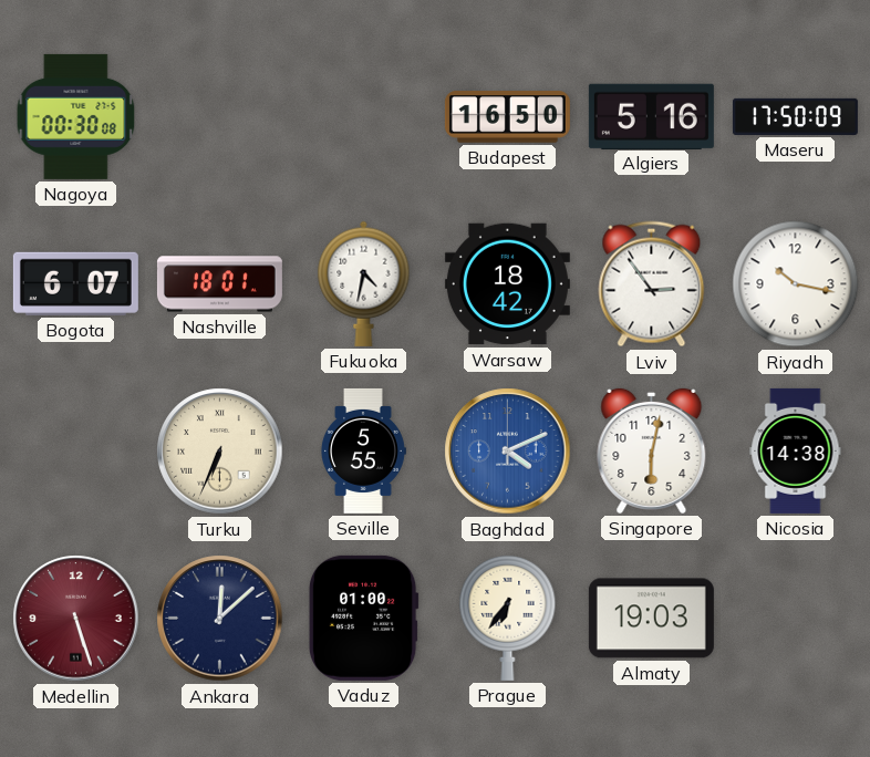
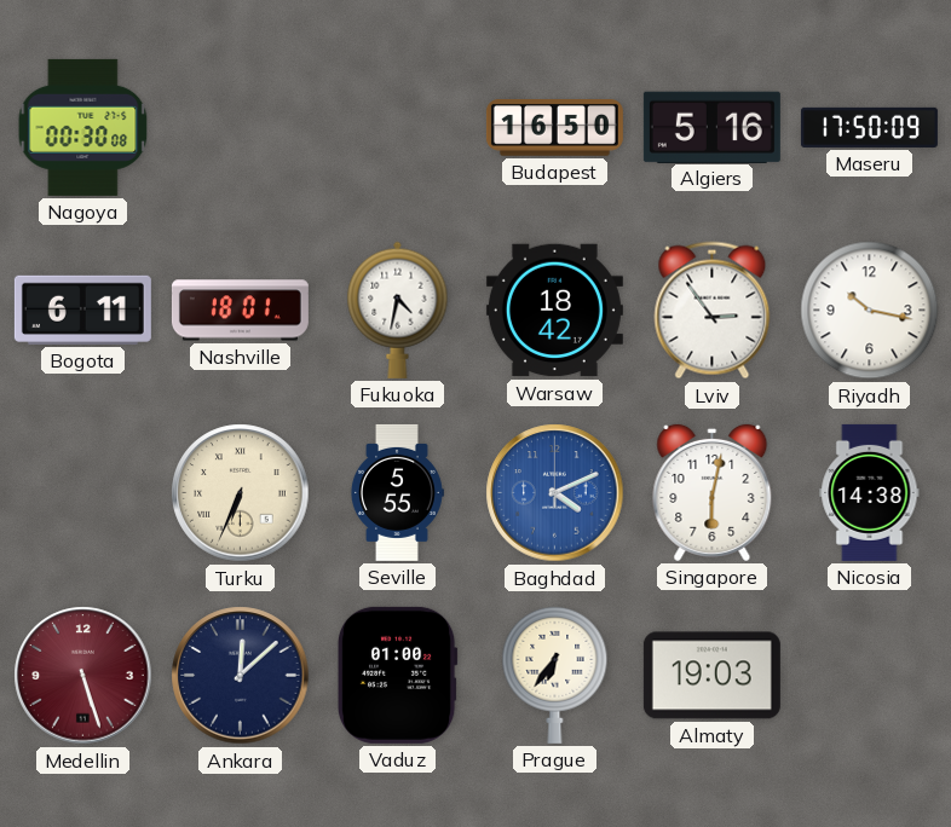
Bogota: 6:07 -> 6:11
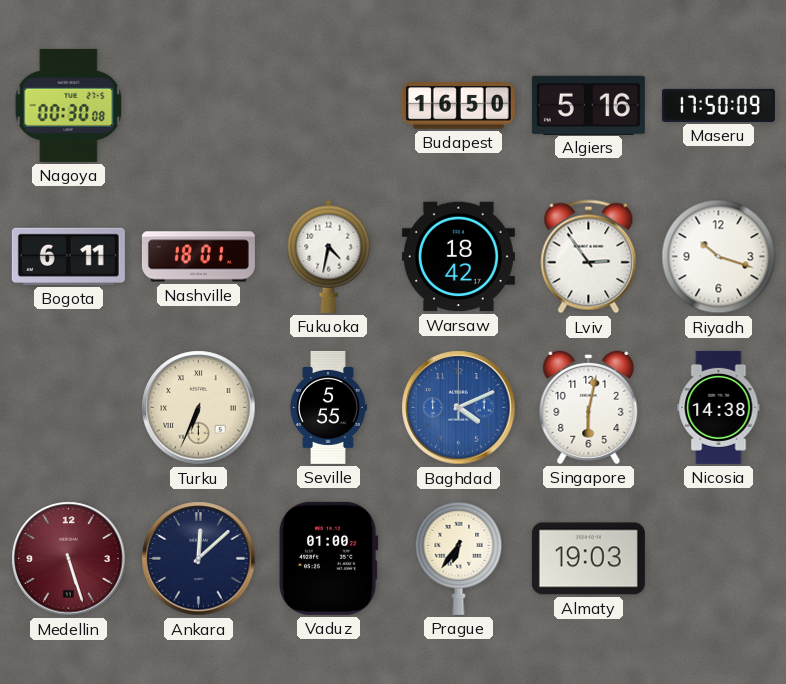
Riyadh: 10:17 -> 10:18
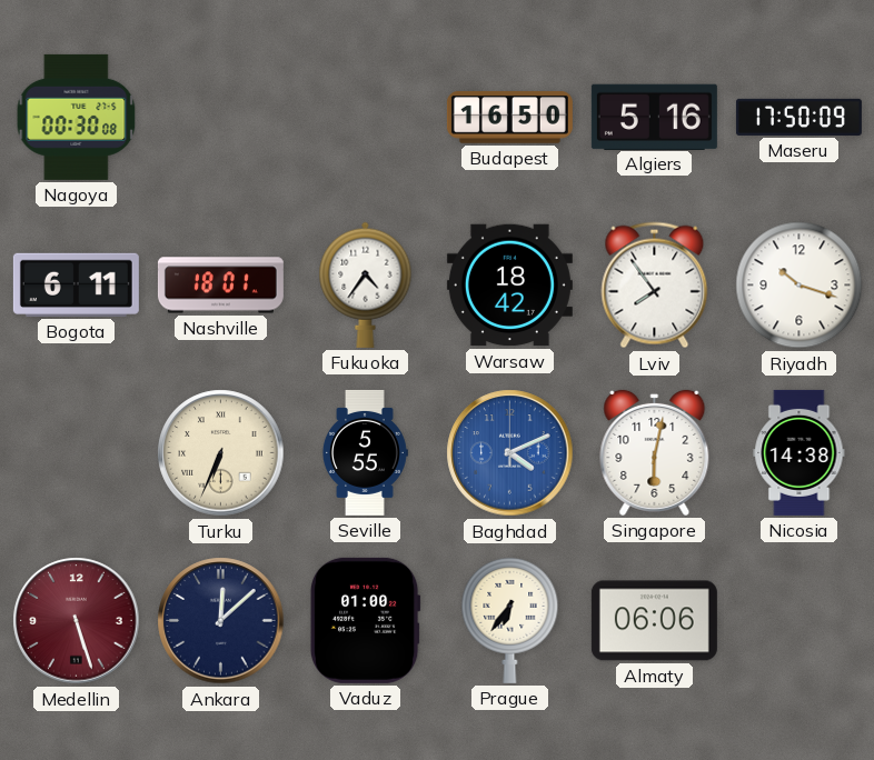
Fukuoka: 4:32 -> 4:36
Lviv: 2:54 -> 7:54
Almaty: 19:03 -> 06:06
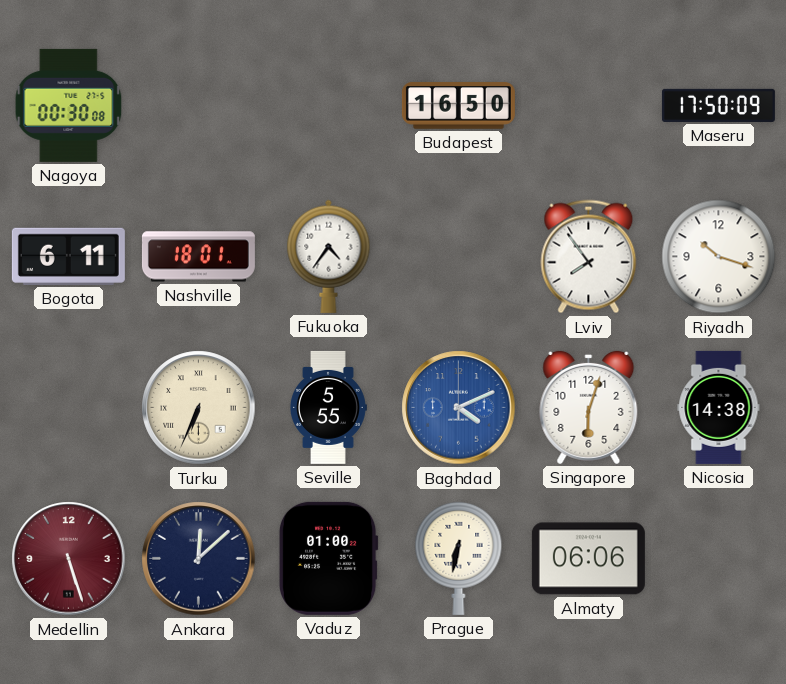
Algiers: 5:16 -> none
Warsaw: 18:42 -> none
Singapore: 6:02 -> 6:03
Prague: 6:36 -> 6:32
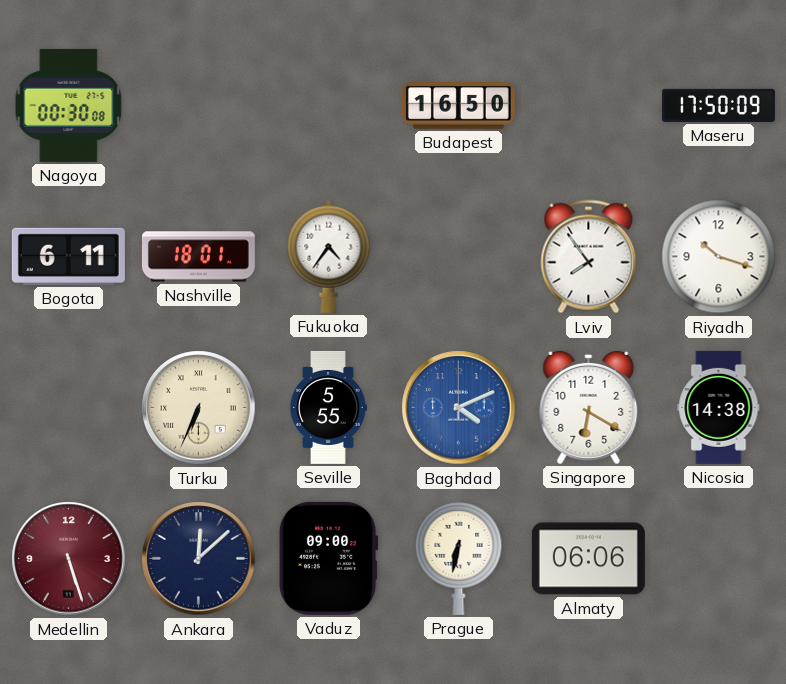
Singapore: 6:03 -> 6:20
Vaduz: 01:00 -> 09:00
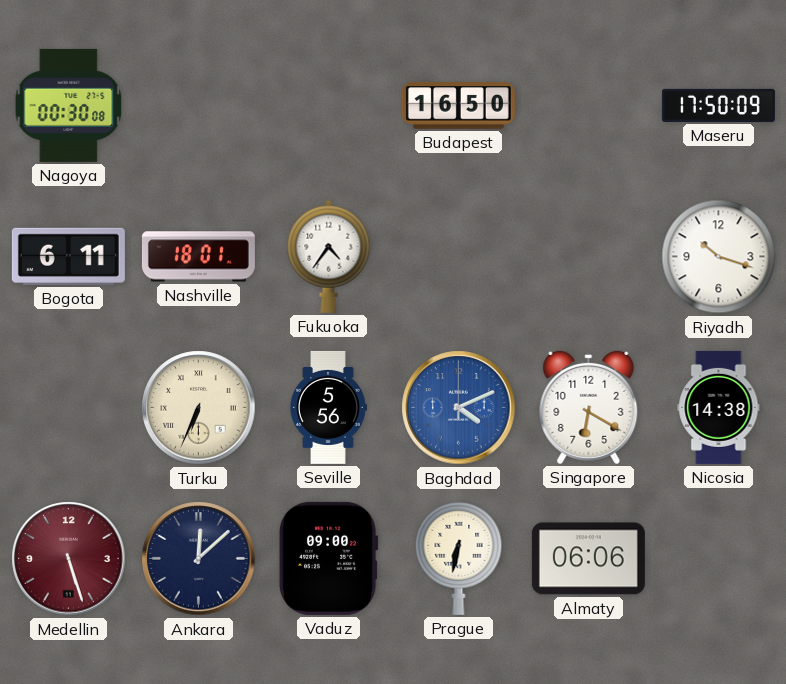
Lviv: 7:54 -> none
Seville: 5:55 -> 5:56
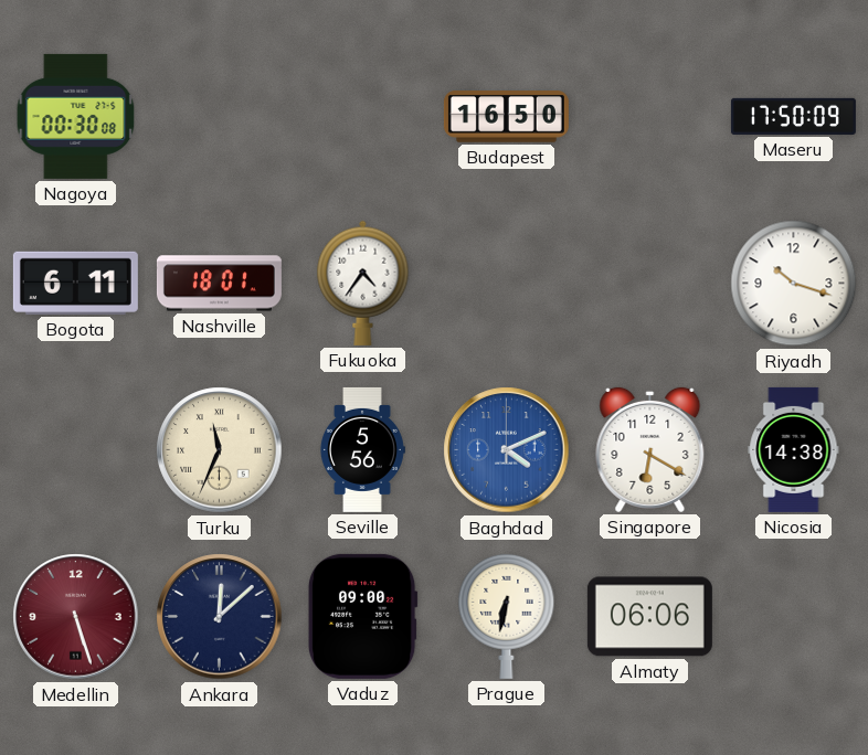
Turku: 6:34 -> 11:34
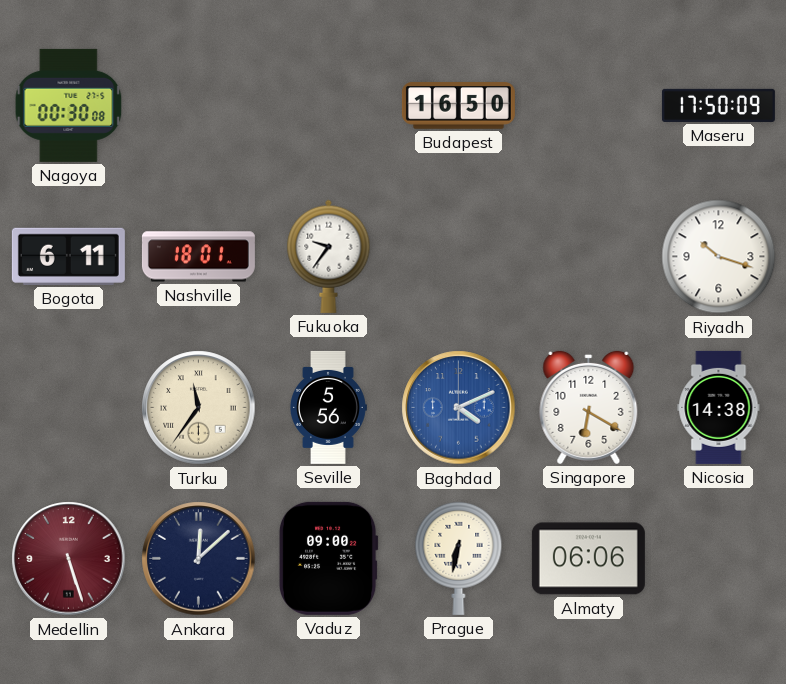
Fukuoka: 4:36 -> 9:36
Turku: 11:34 -> 11:36
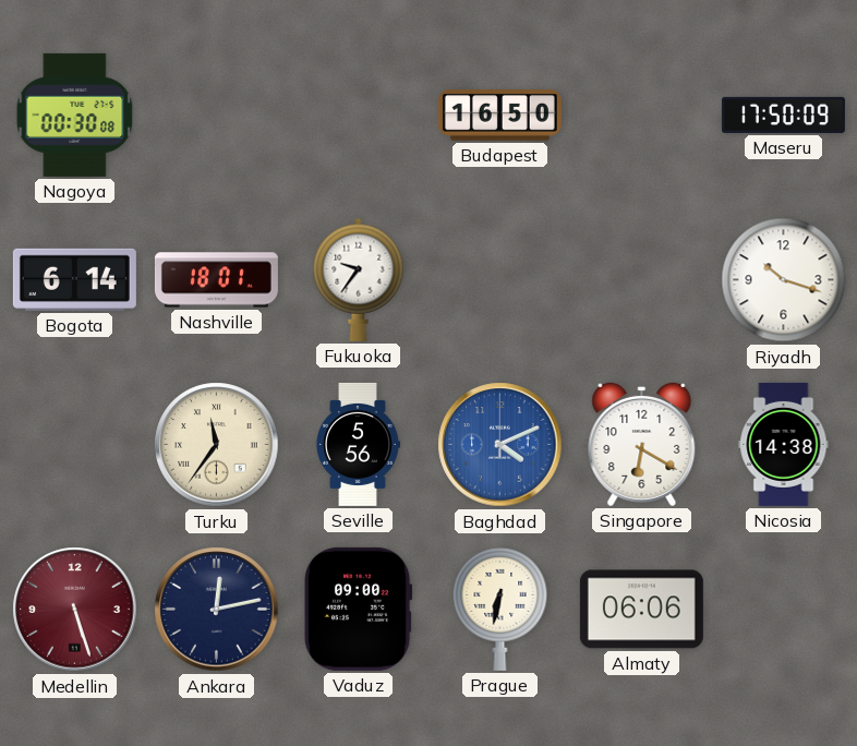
Bogota: 6:11 -> 6:14
Ankara: 12:08 -> 12:13
